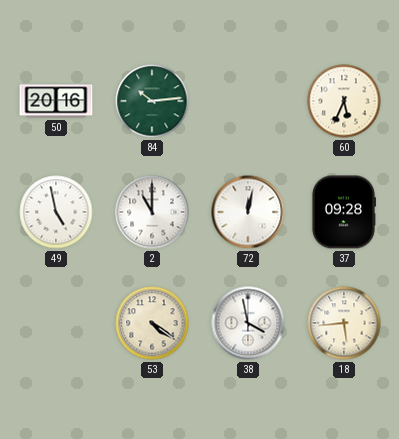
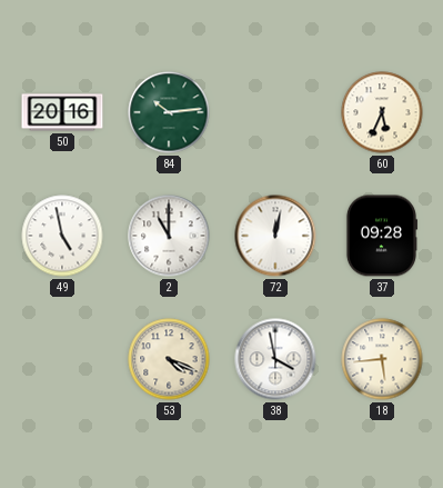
53: 4:21 -> 4:19
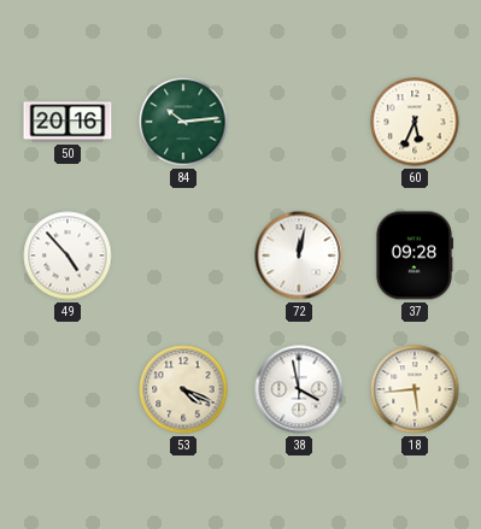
49: 4:58 -> 4:53
2: 11:00 -> none
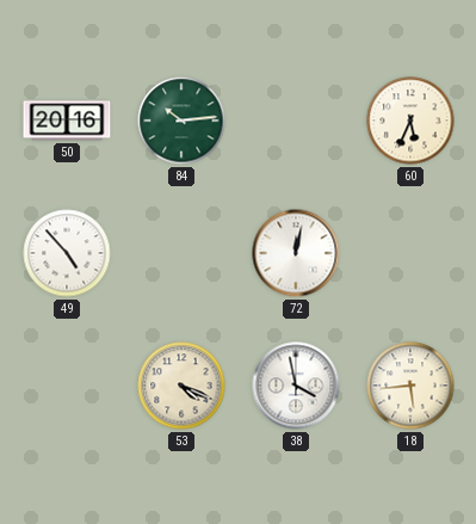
37: 09:28 -> none
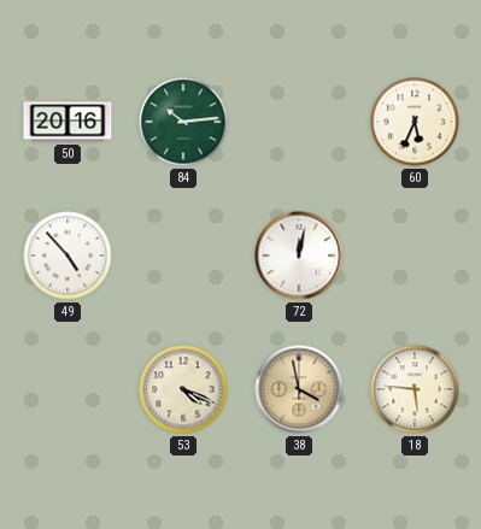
38 dial: white -> champagne
18: 5:44 -> 5:46
